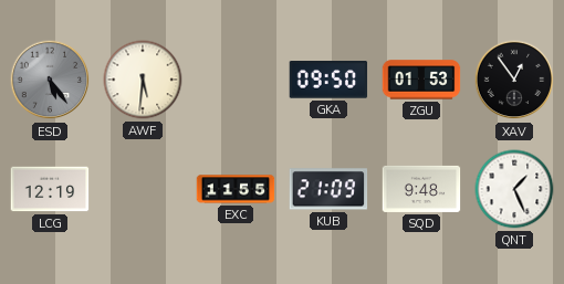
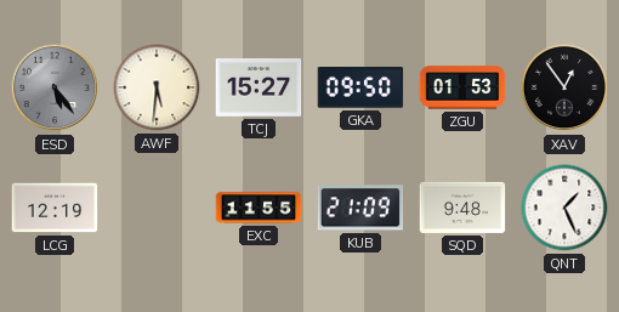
TCJ: none -> 15:27
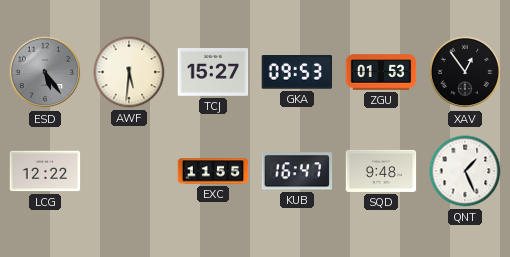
GKA: 09:50 -> 09:53
LCG: 12:19 -> 12:22
KUB: 21:09 -> 16:47
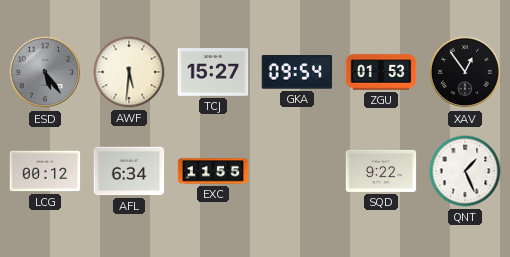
GKA: 09:53 -> 09:54
LCG: 12:22 -> 00:12
AFL: none -> 6:34
KUB: 16:47 -> none
SQD: 9:48 -> 9:22
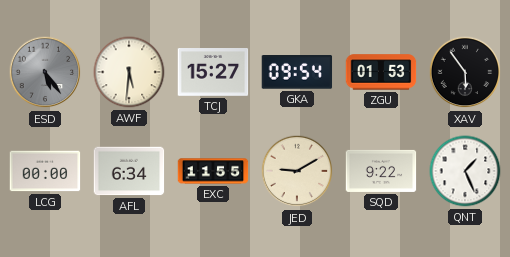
XAV: 12:54 -> 5:54
LCG: 00:12 -> 00:00
JED: none -> 9:10
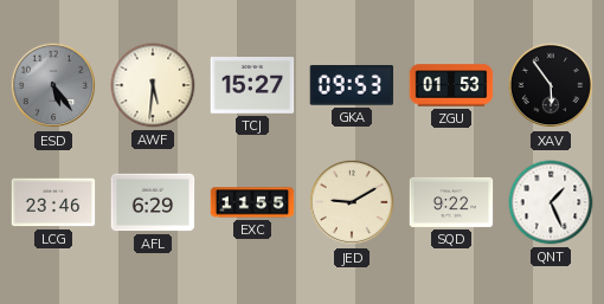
GKA: 09:54 -> 09:53
LCG: 00:00 -> 23:46
AFL: 6:34 -> 6:29
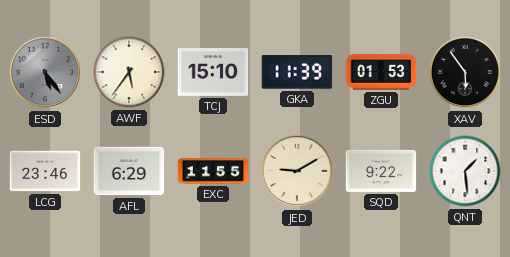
AWF: 5:31 -> 5:36
TCJ: 15:27 -> 15:10
GKA: 09:53 -> 11:39
QNT: 1:26 -> 1:29
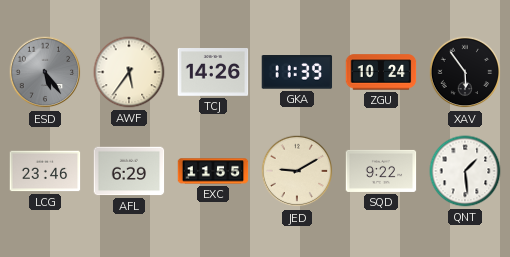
TCJ: 15:10 -> 14:26
ZGU: 01:53 -> 10:24
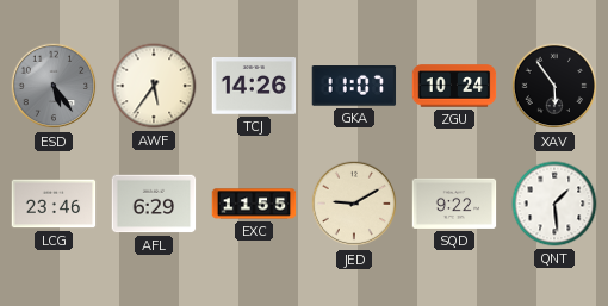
GKA: 11:39 -> 11:07
